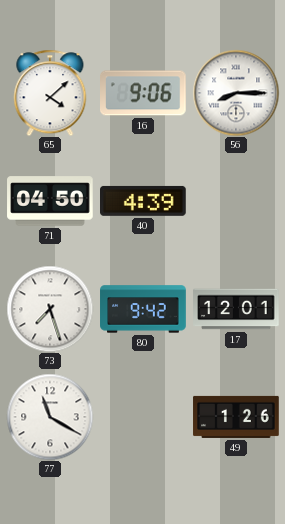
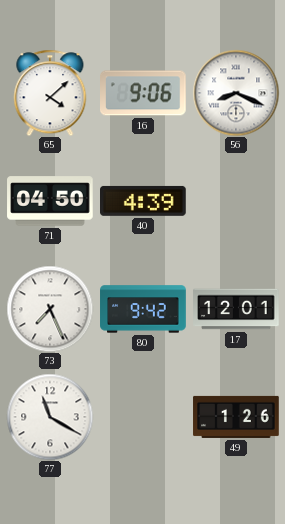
56: 8:15 -> 8:19
73: 7:27 -> 7:26
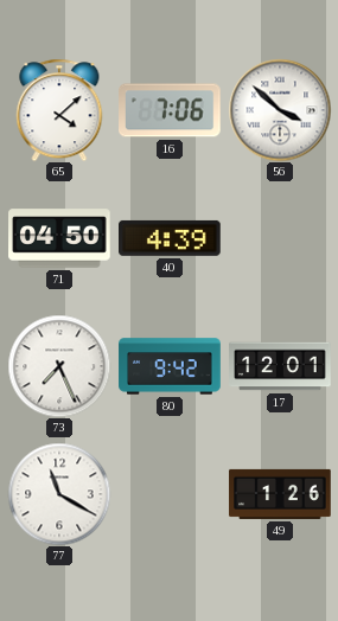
16: 9:06 -> 7:06
56: 8:19 -> 3:52
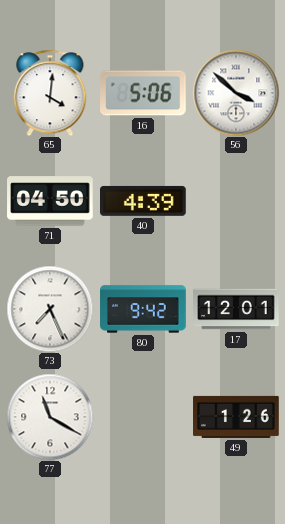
65: 4:08 -> 4:01
16: 7:06 -> 5:06
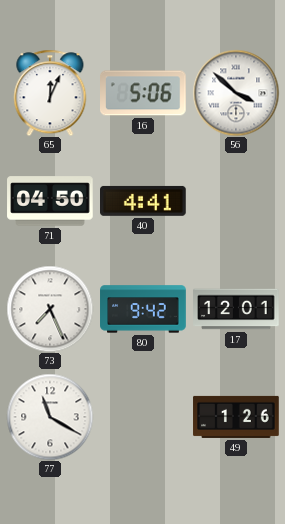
65: 4:01 -> 12:04
40: 4:39 -> 4:41
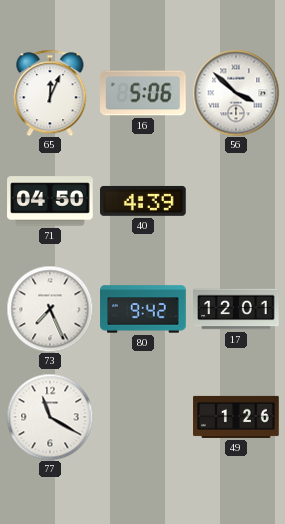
40: 4:41 -> 4:39
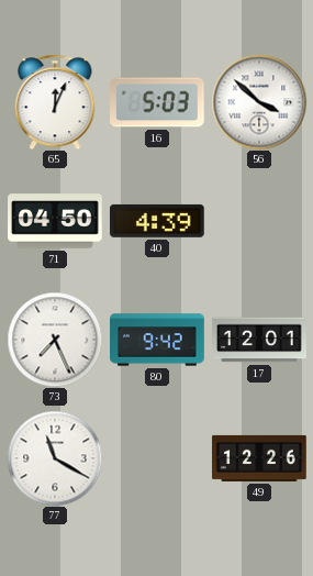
16: 5:06 -> 5:03
49: 1:26 -> 12:26
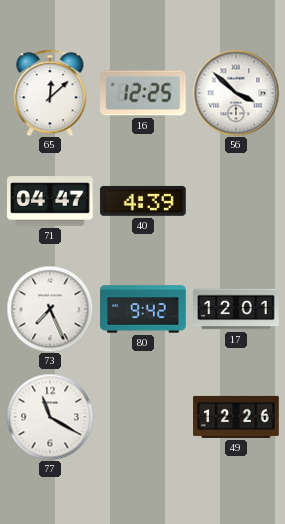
65: 12:04 -> 12:08
16: 5:03 -> 12:25
71: 04:50 -> 04:47
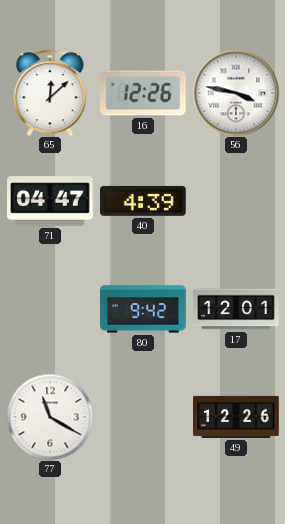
16: 12:25 -> 12:26
56: 3:52 -> 3:47
73: 7:26 -> none
